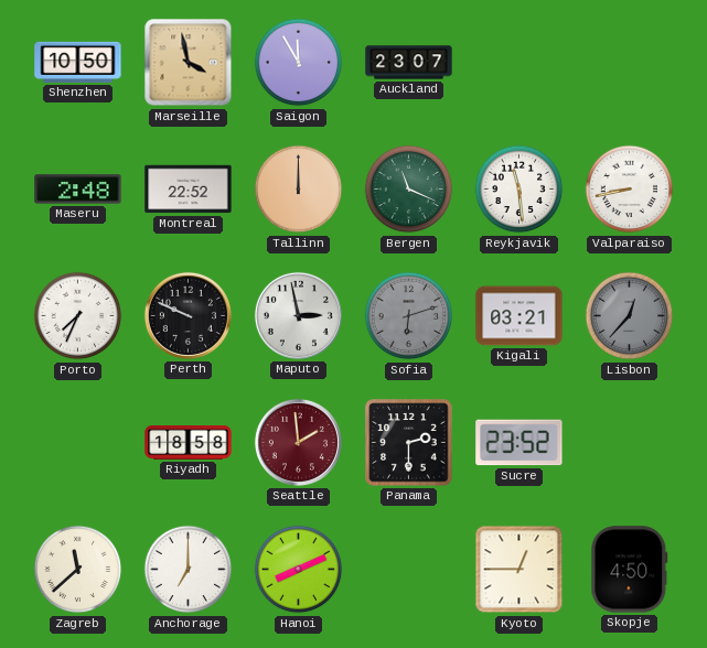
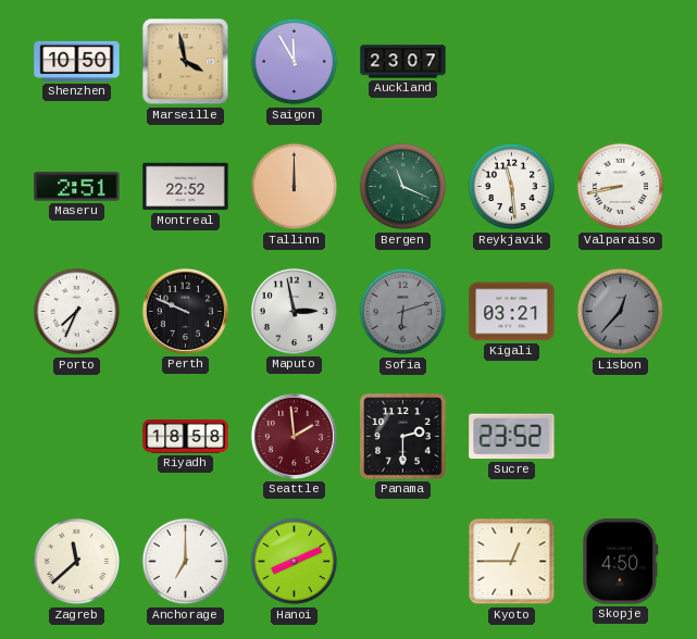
Maseru: 2:48 -> 2:51
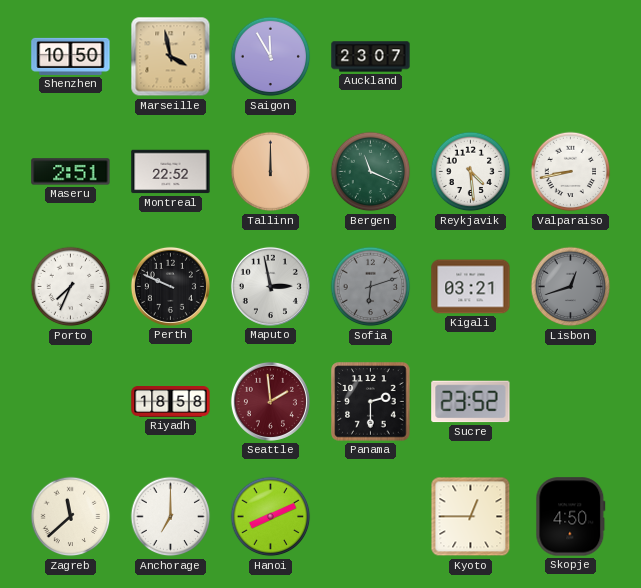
Reykjavik: 11:29 -> 4:29
Lisbon: 12:37 -> 12:42
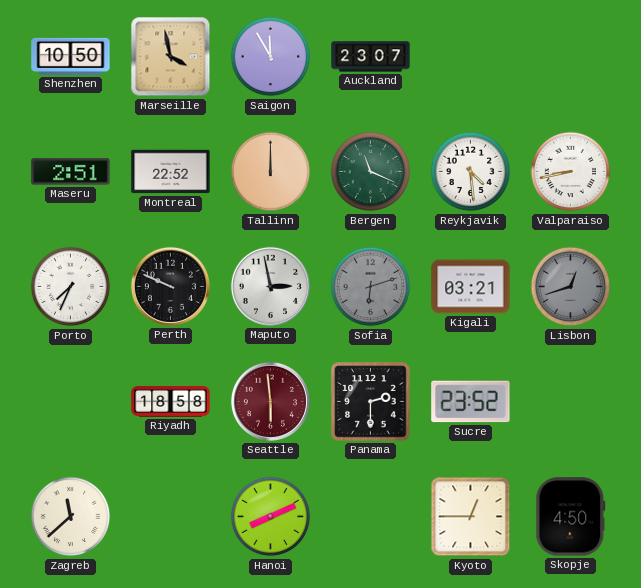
Seattle: 1:59 -> 5:59
Anchorage: 7:00 -> none
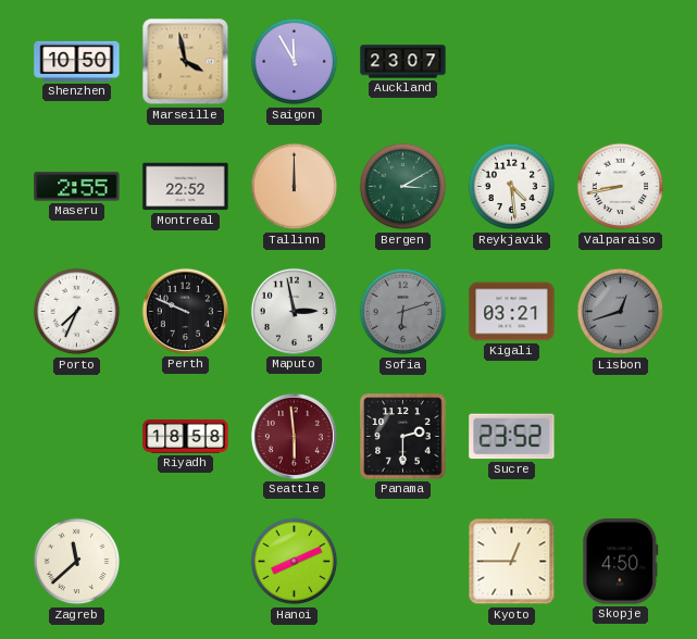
Maseru: 2:51 -> 2:55
Bergen: 11:19 -> 3:10
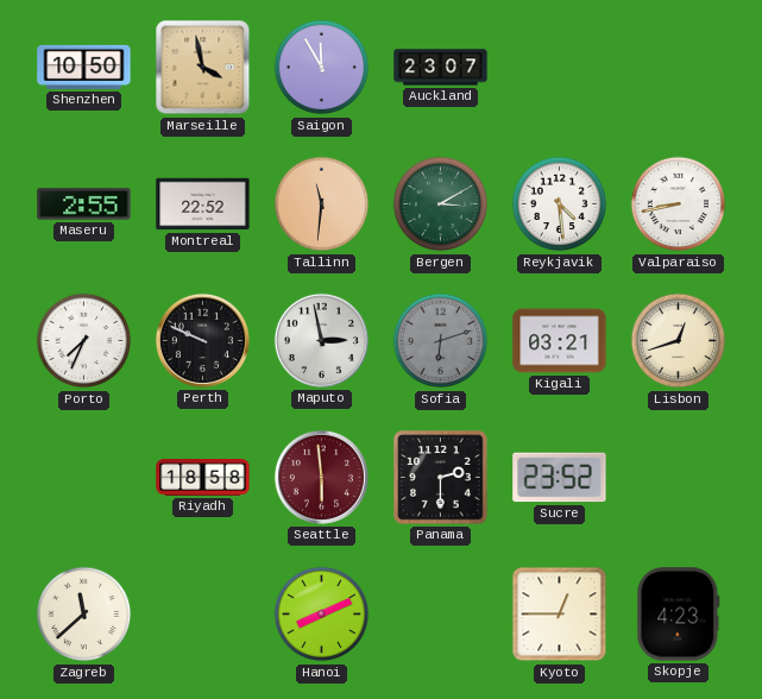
Tallinn: 12:00 -> 11:31
Lisbon dial: grey -> cream
Skopje: 4:50 -> 4:23
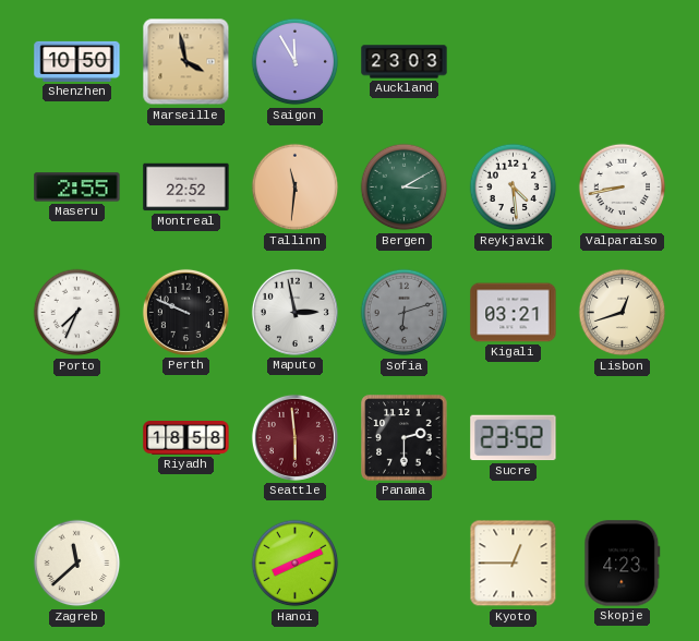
Auckland: 23:07 -> 23:03
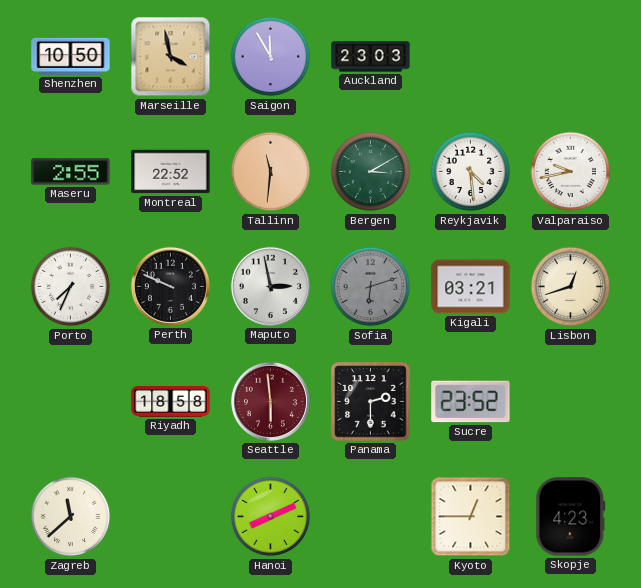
Valparaiso: 8:43 -> 9:43
